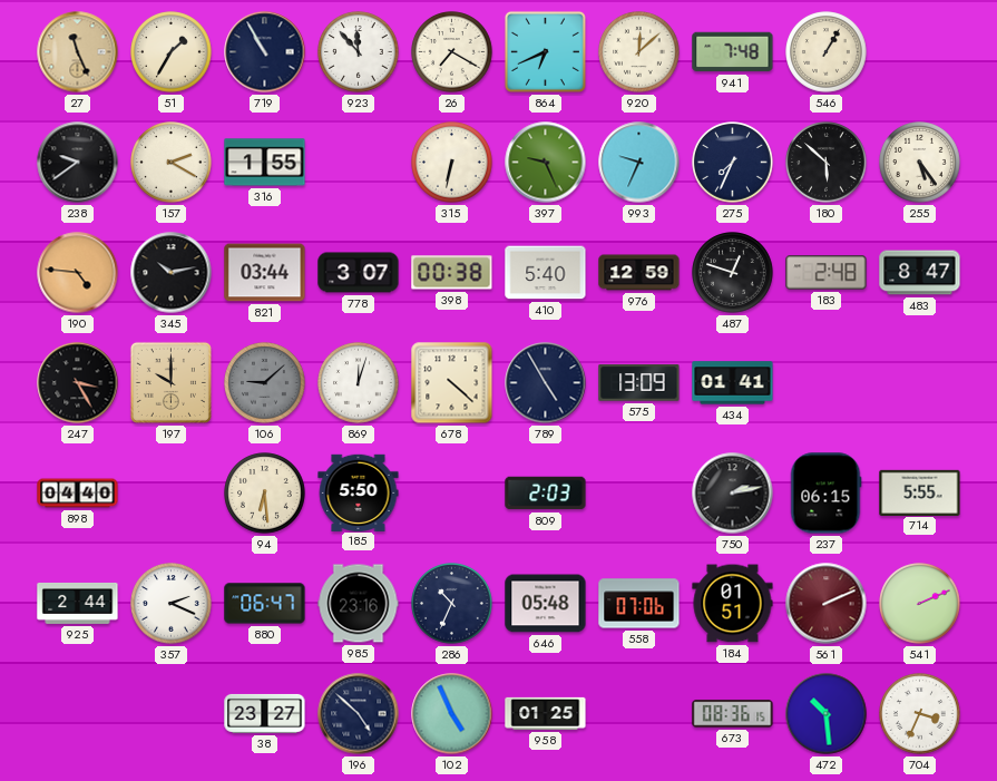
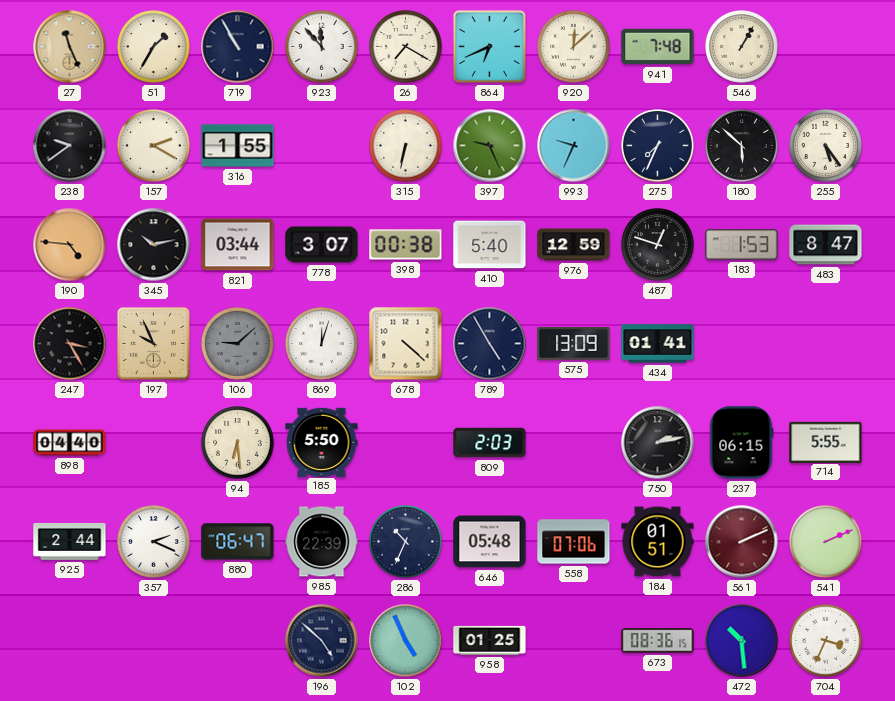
183: 2:48 -> 1:53
197: 10:00 -> 9:56
985: 23:16 -> 22:39
38: 23:27 -> none
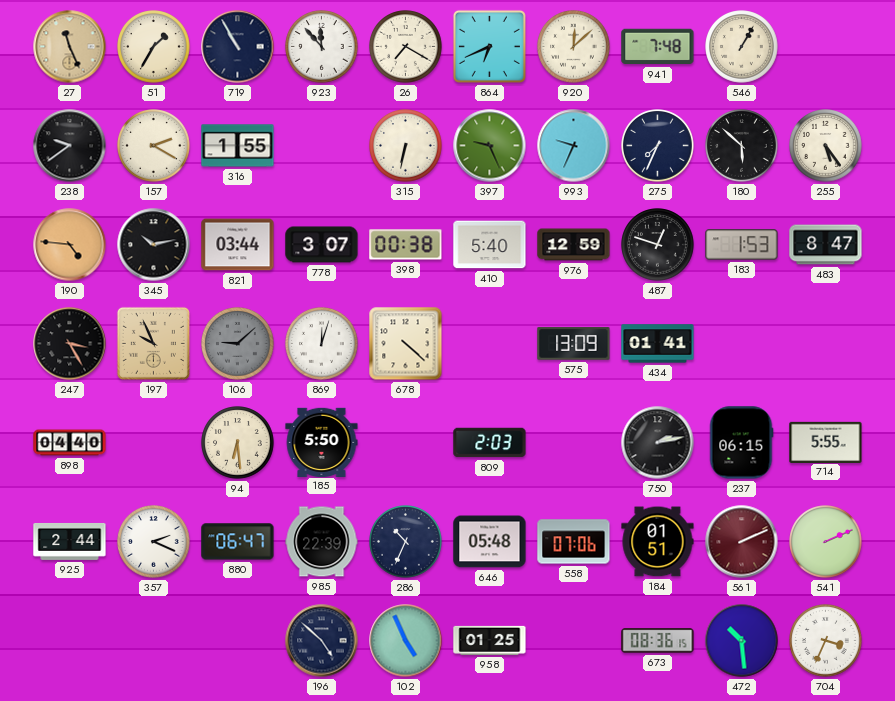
789: 4:55 -> none
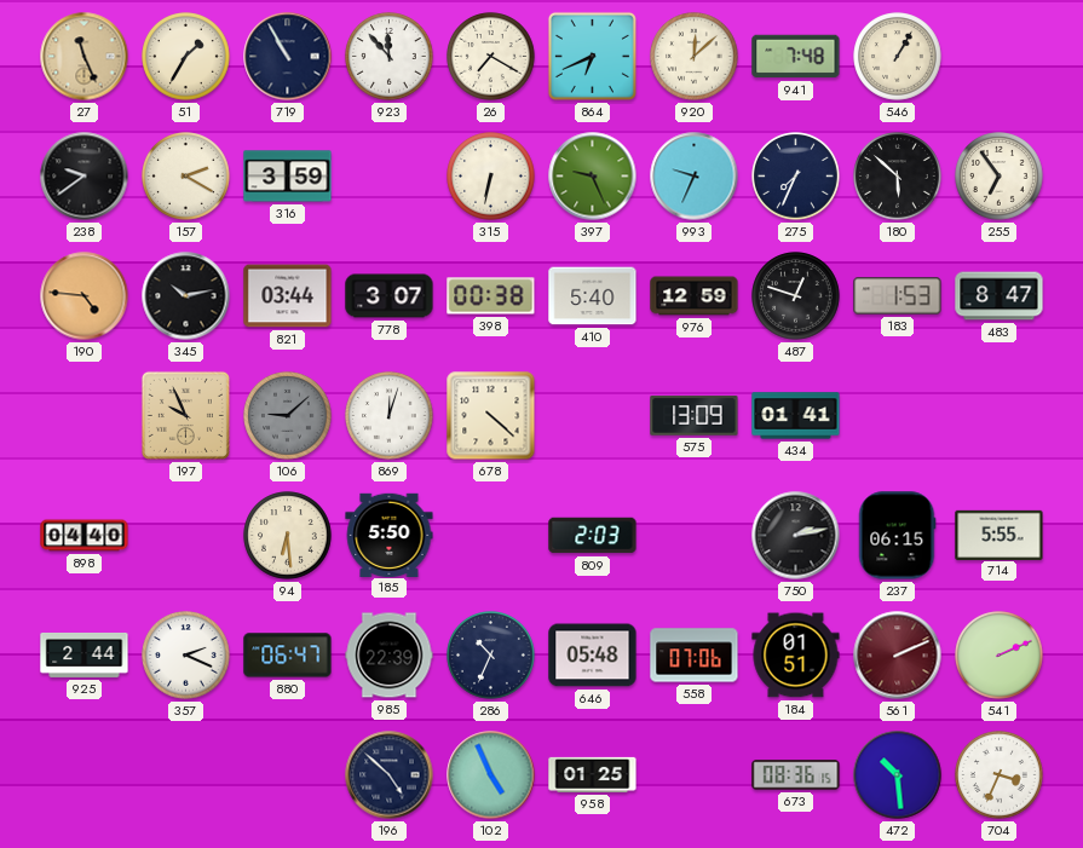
316: 1:55 -> 3:59
255: 5:24 -> 6:54
247: 3:25 -> none
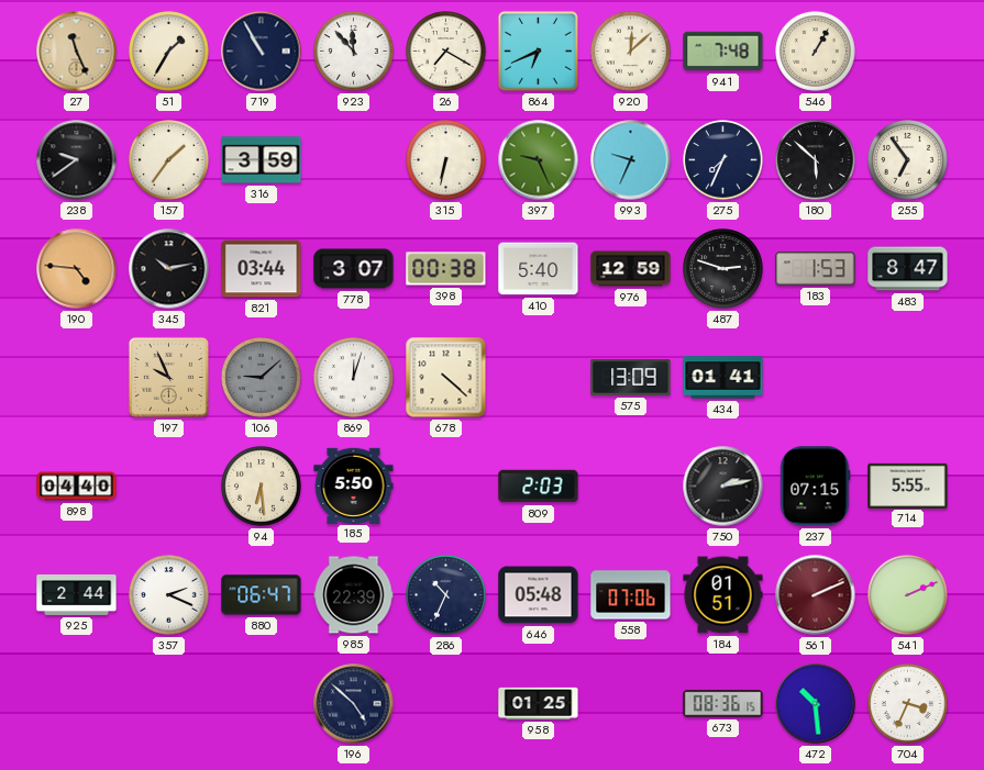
157: 2:20 -> 1:36
487: 12:48 -> 2:48
237: 06:15 -> 07:15
102: 4:56 -> none
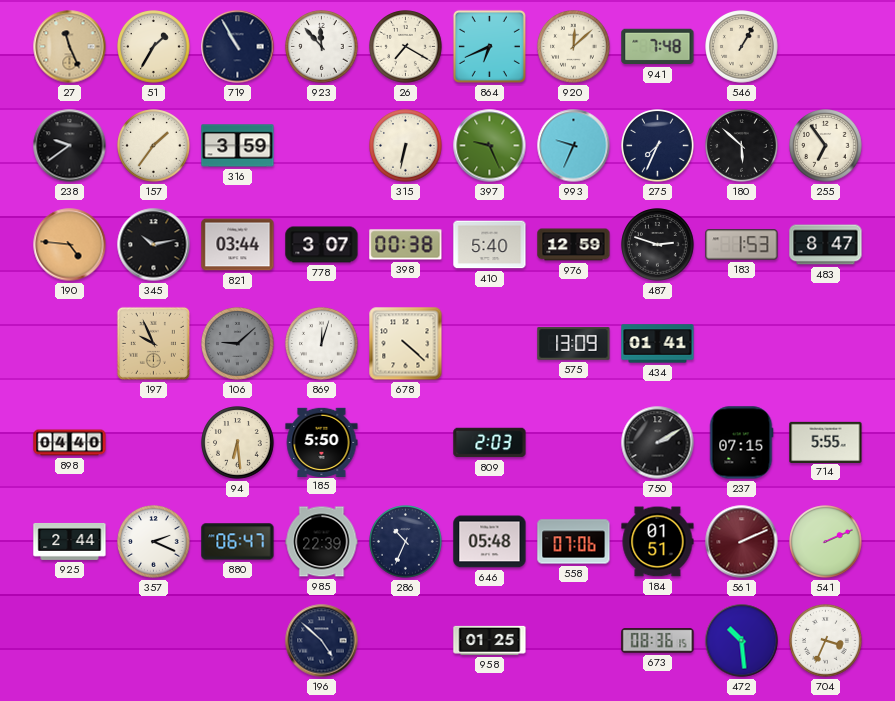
750: 2:13 -> 2:10
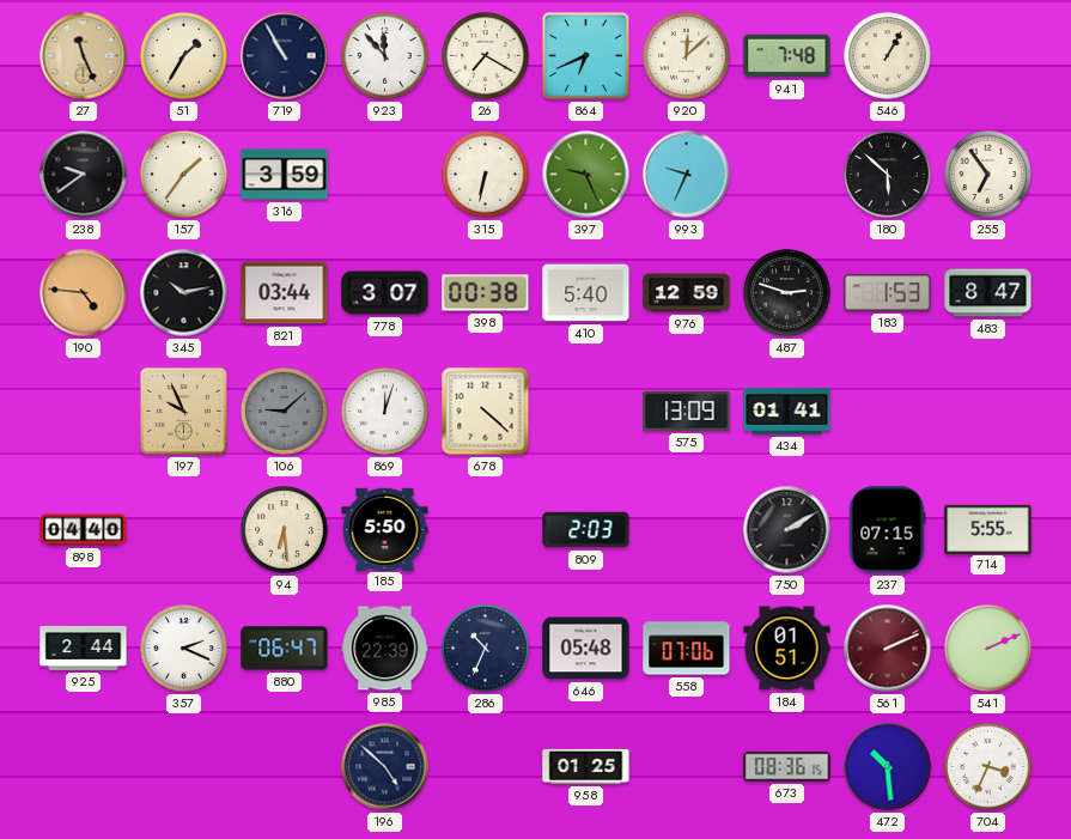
275: 7:34 -> none
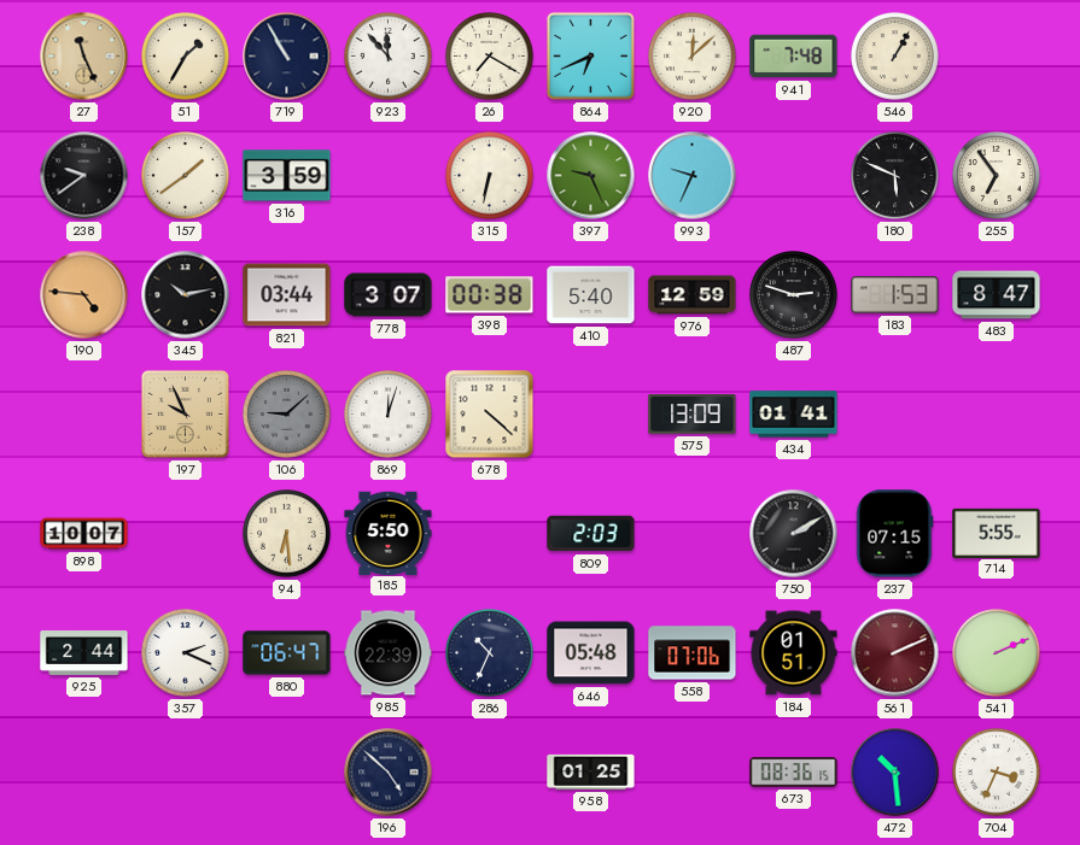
157: 1:36 -> 1:39
180: 5:52 -> 5:49
898: 04:40 -> 10:07
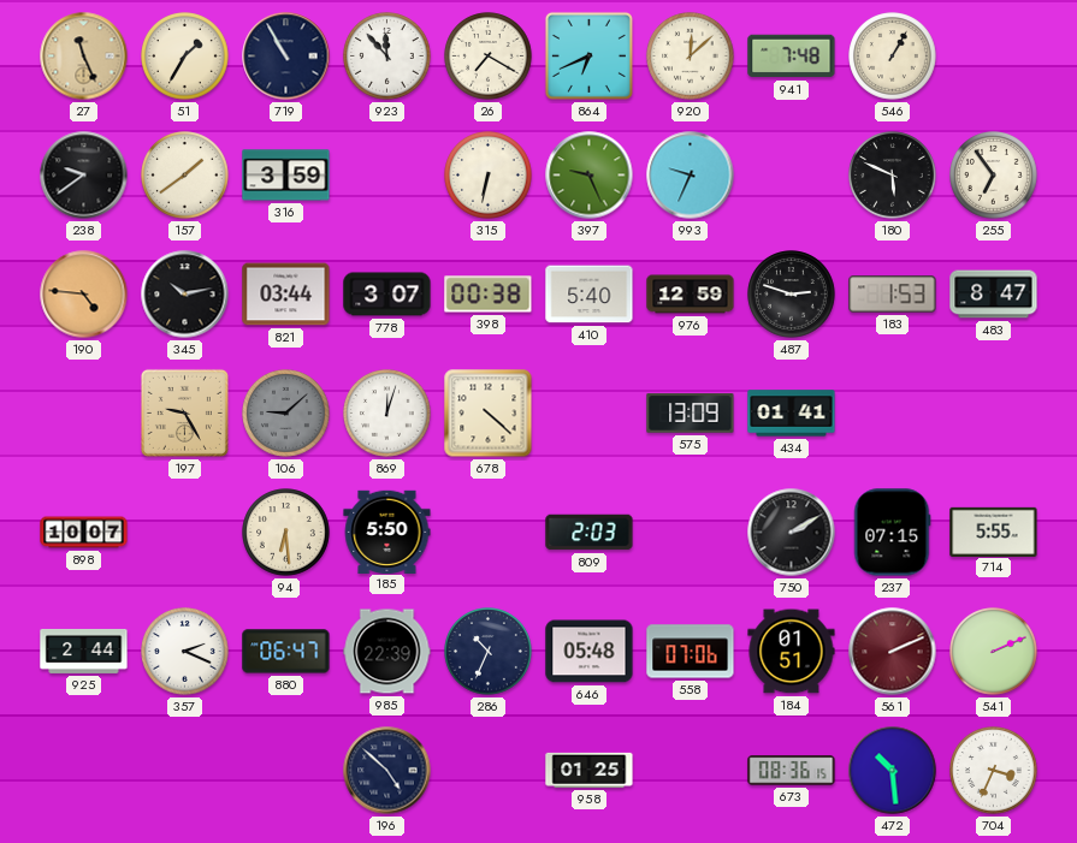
197: 9:56 -> 9:25
